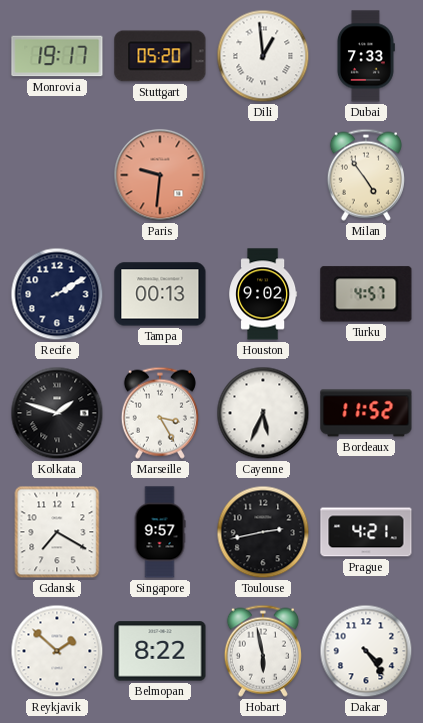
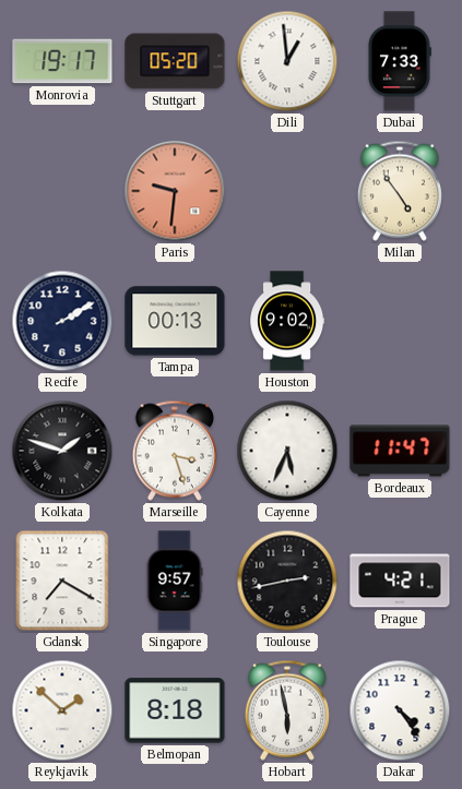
Turku: 4:57 -> none
Marseille: 3:25 -> 3:27
Bordeaux: 11:52 -> 11:47
Belmopan: 8:22 -> 8:18
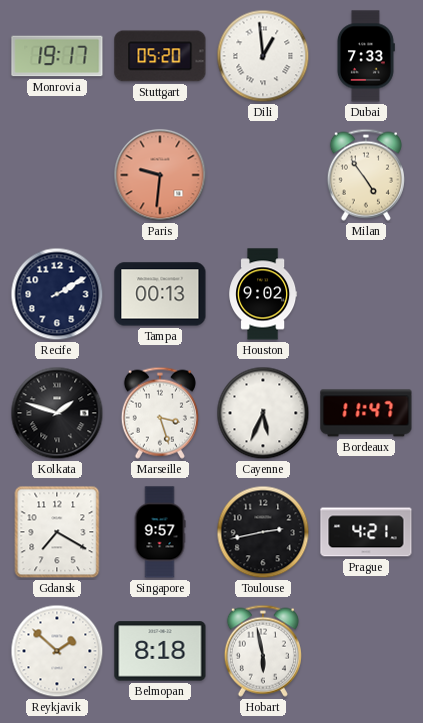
Dakar: 4:24 -> none
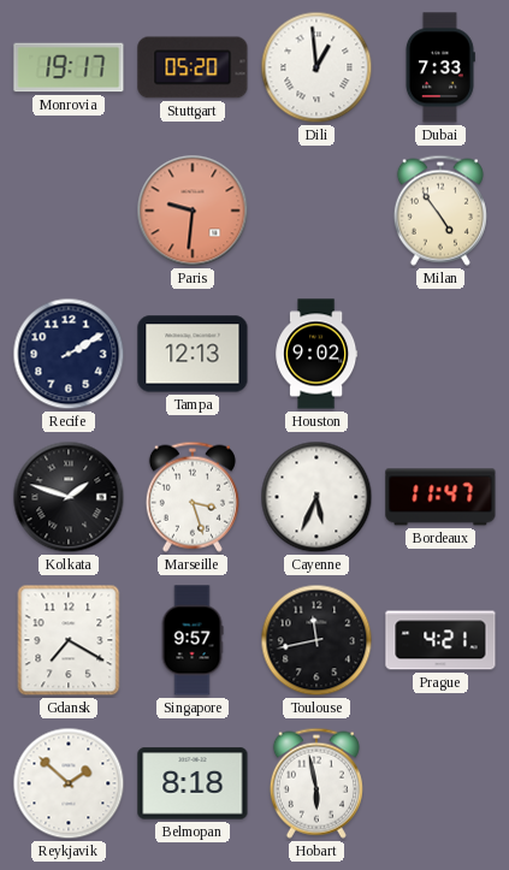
Tampa: 00:13 -> 12:13
Toulouse: 2:43 -> 11:43
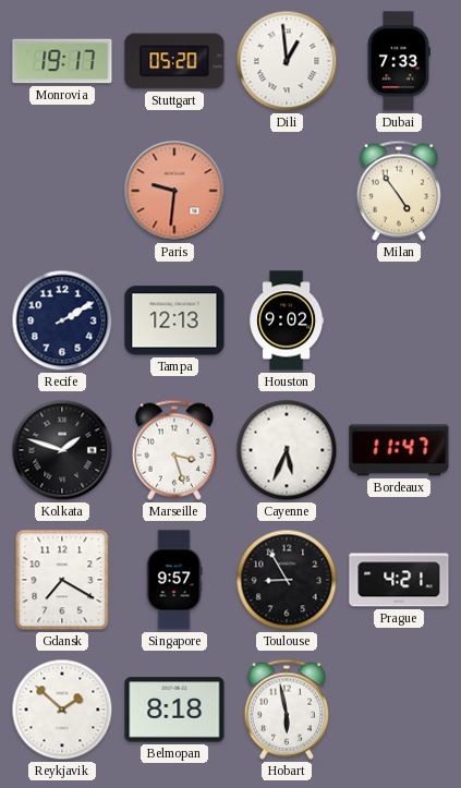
Toulouse: 11:43 -> 8:55
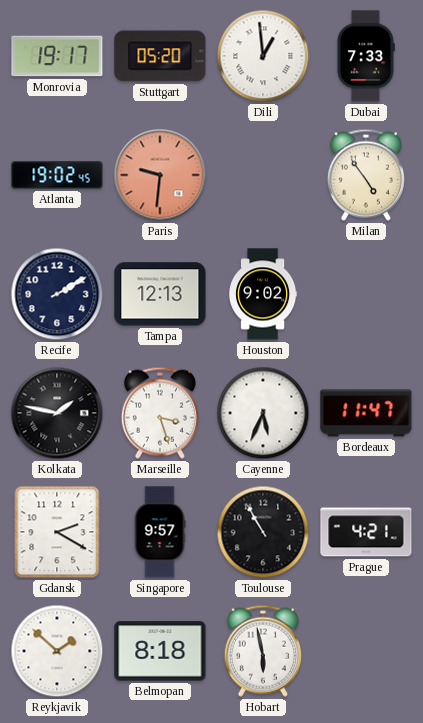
Atlanta: none -> 19:02
Kolkata: 1:48 -> 1:47
Gdansk: 7:20 -> 2:20
Toulouse: 8:55 -> 10:55
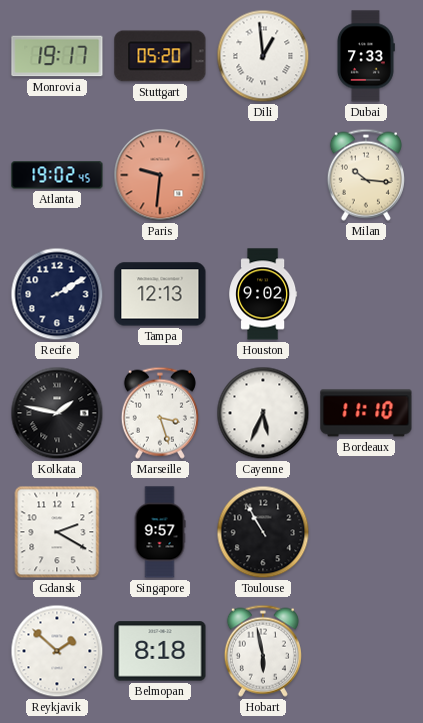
Milan: 4:54 -> 10:16
Bordeaux: 11:47 -> 11:10
Prague: 4:21 -> none
